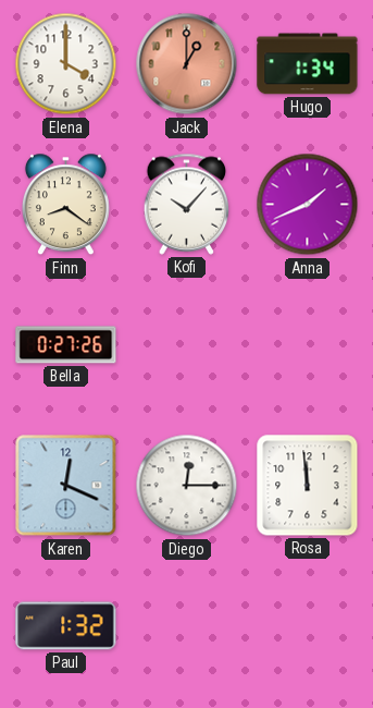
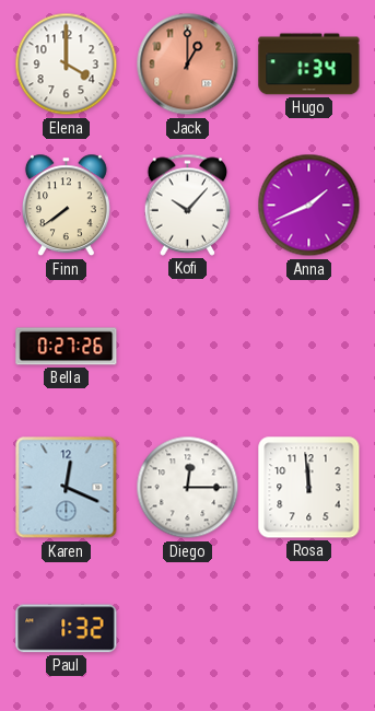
Finn: 8:21 -> 7:39
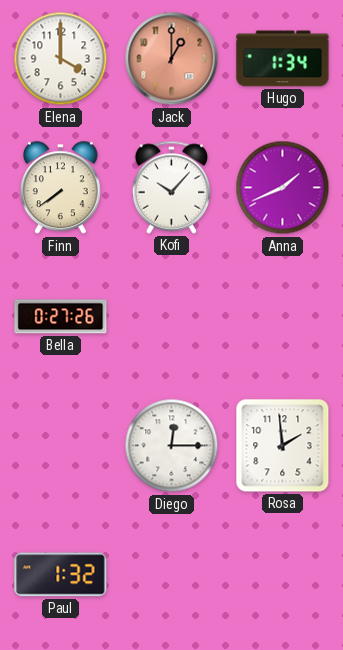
Karen: 12:19 -> none
Rosa: 11:59 -> 1:59
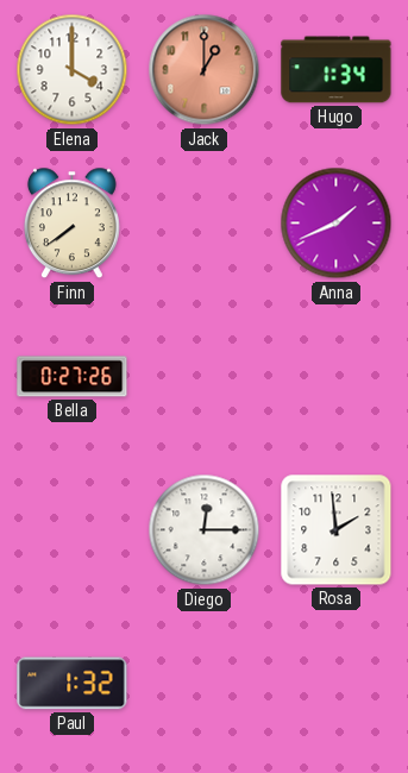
Kofi: 10:07 -> none
